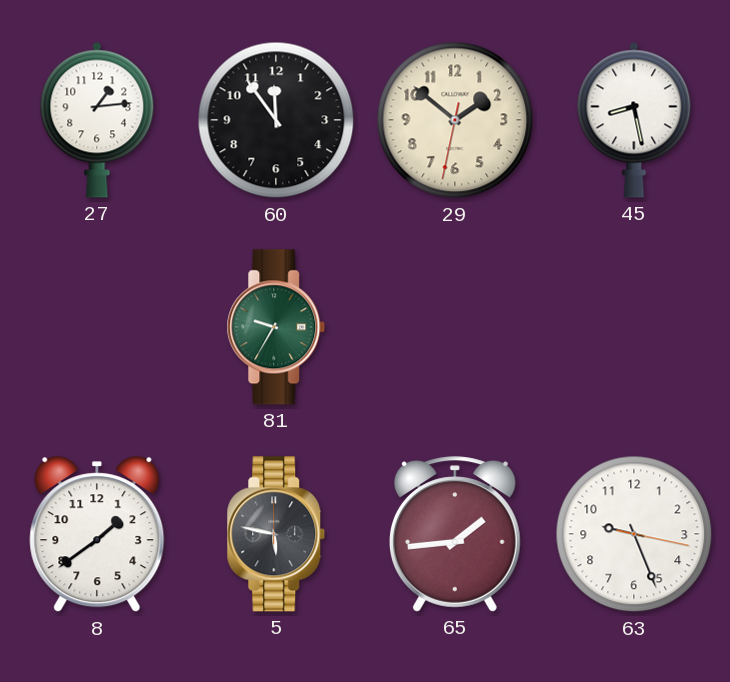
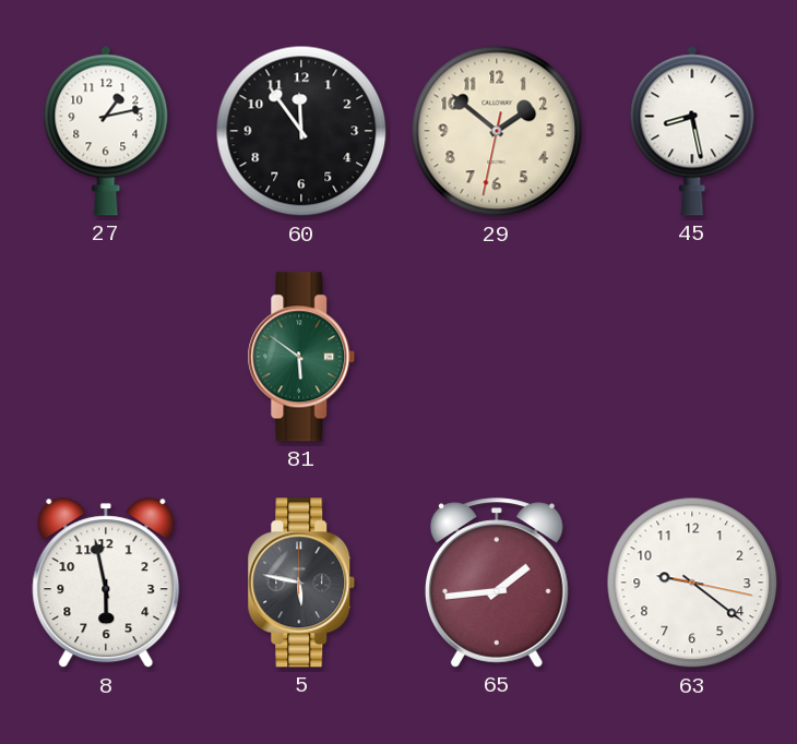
27: 1:14 -> 1:13
81: 9:35 -> 5:51
8: 1:39 -> 5:58
63: 9:26 -> 9:21
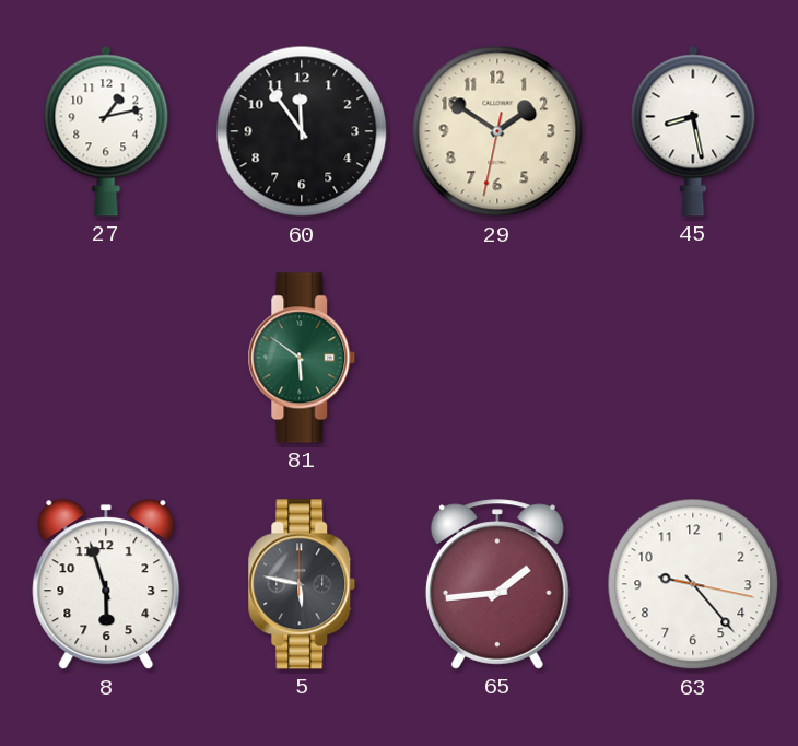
29: 1:51 -> 1:50
8: 5:58 -> 5:57
63: 9:21 -> 9:23
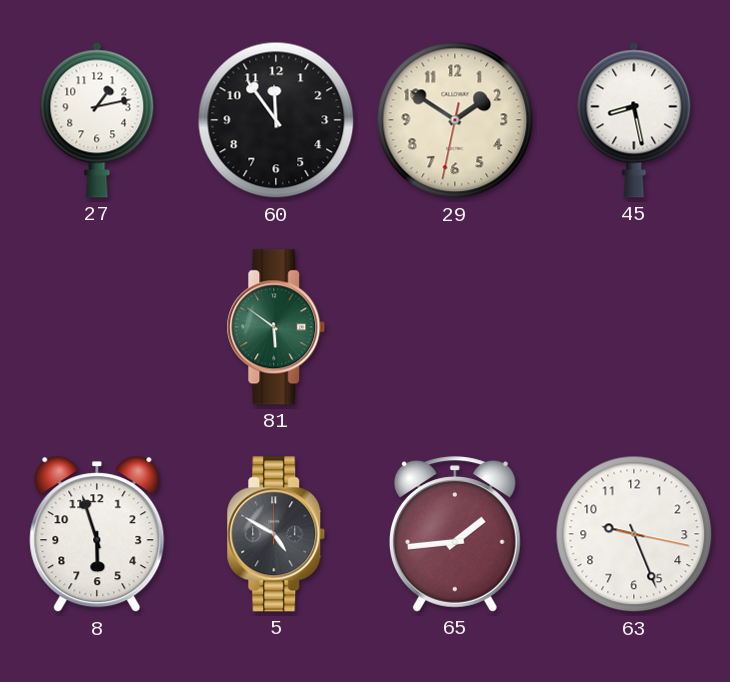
5: 5:47 -> 4:50
63: 9:23 -> 9:26
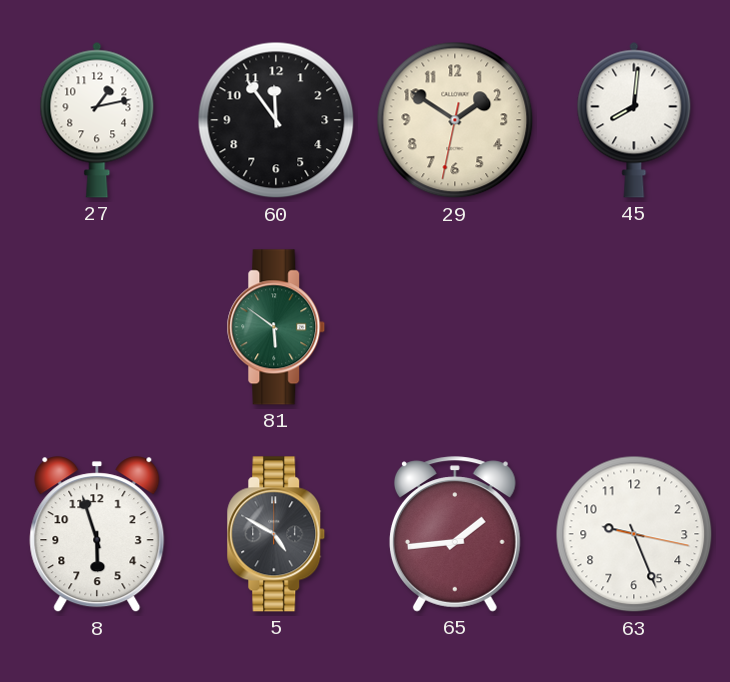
45: 8:28 -> 8:01
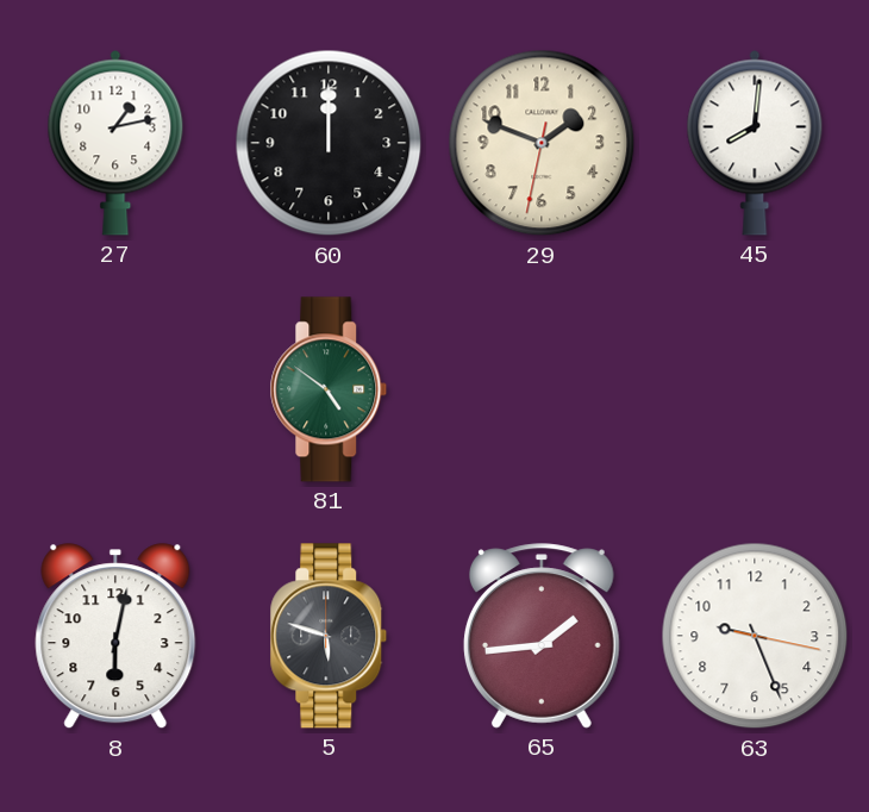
60: 11:54 -> 12:00
29: 1:50 -> 1:48
81: 5:51 -> 4:51
8: 5:57 -> 6:02
5: 4:50 -> 5:48
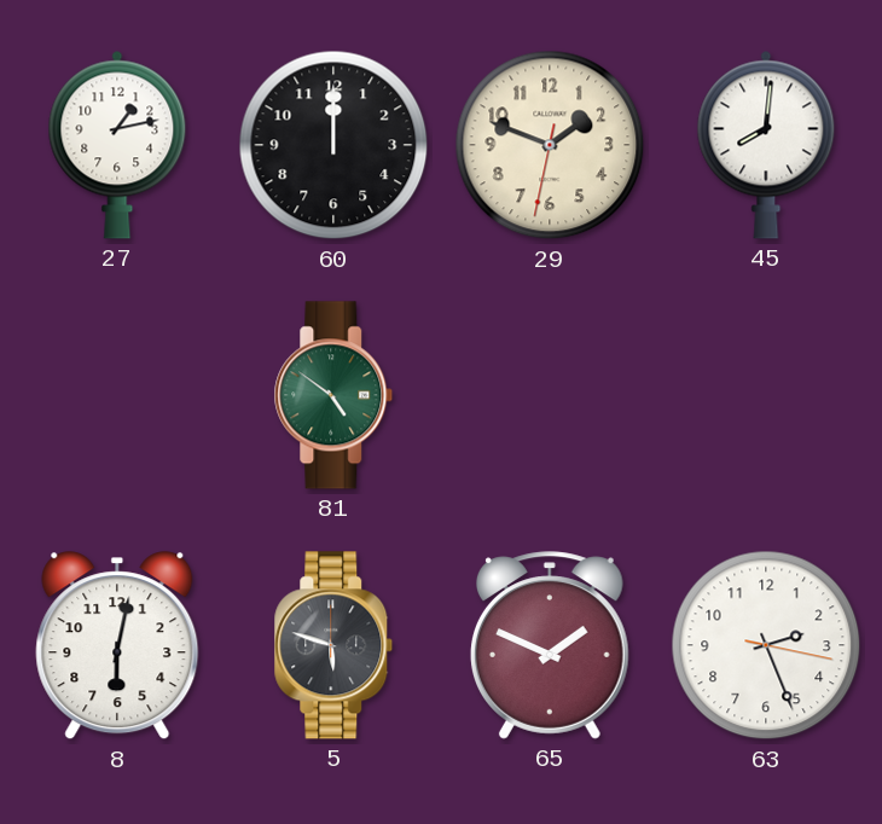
65: 1:44 -> 1:49
63: 9:26 -> 2:26
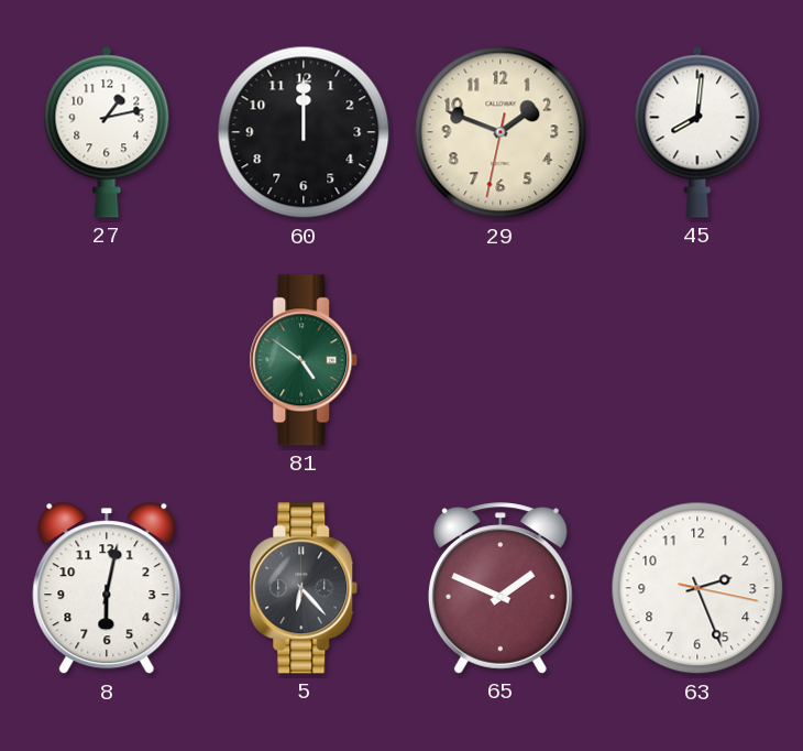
5: 5:48 -> 6:23
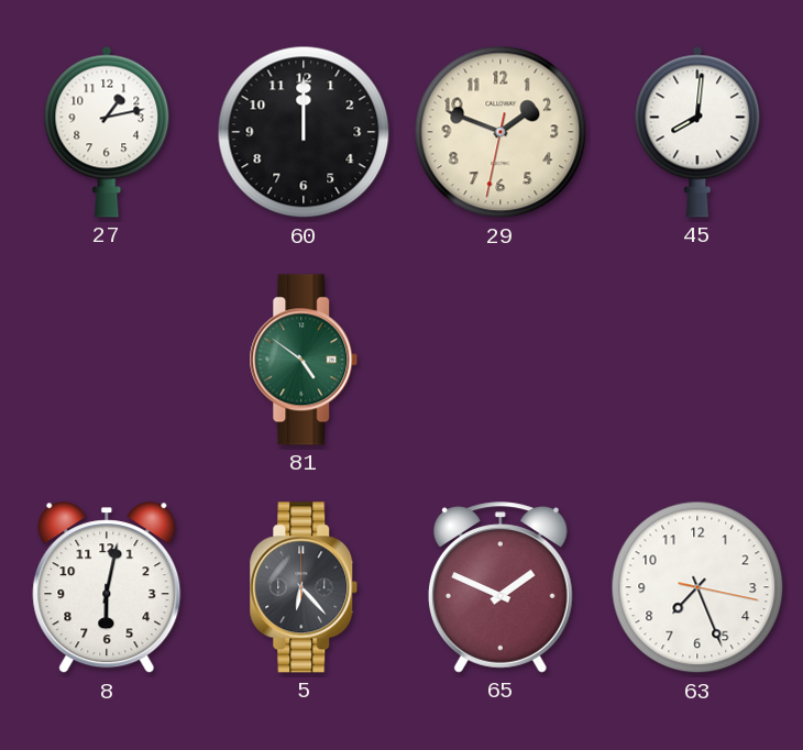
63: 2:26 -> 7:26
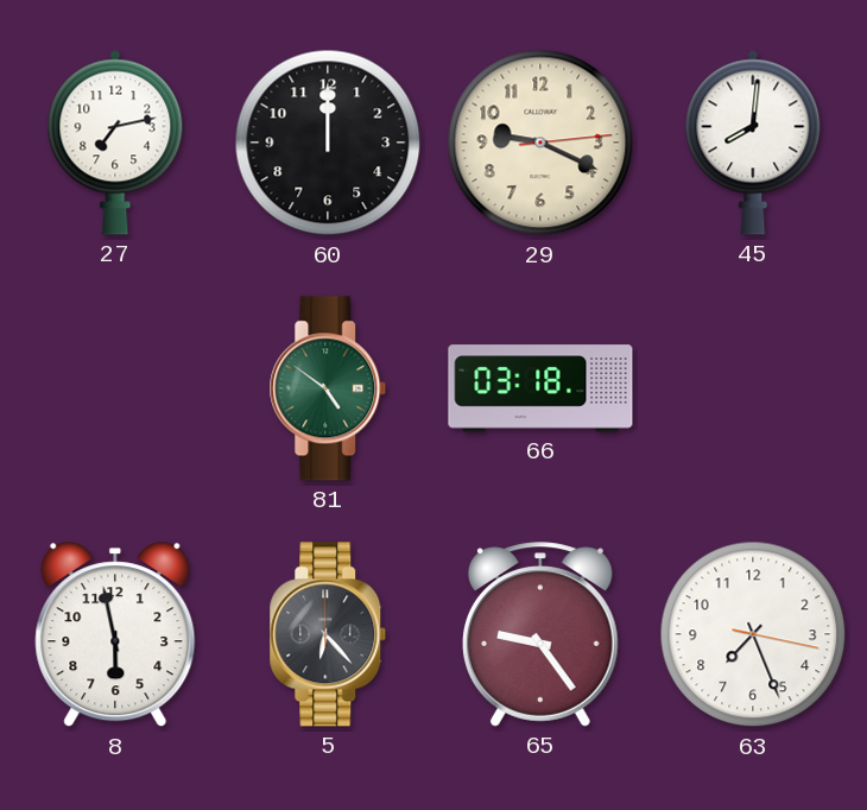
27: 1:13 -> 7:13
29: 1:48 -> 9:19
66: none -> 03:18
8: 6:02 -> 5:58
65: 1:49 -> 9:24
